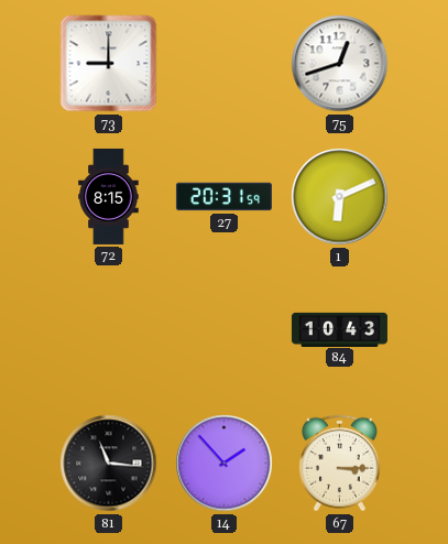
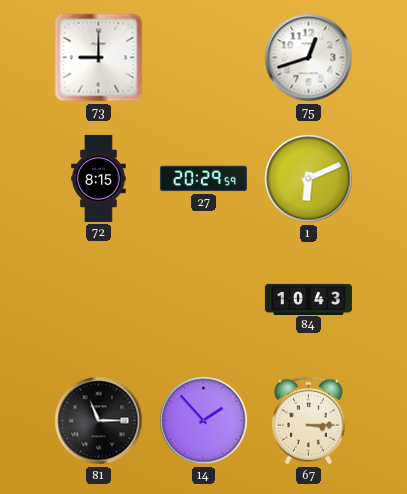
27: 20:31 -> 20:29
81: 11:16 -> 11:15
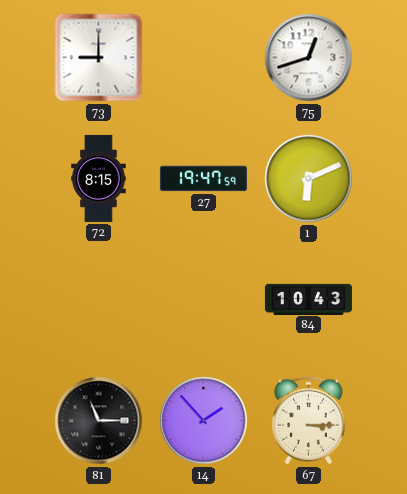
27: 20:29 -> 19:47
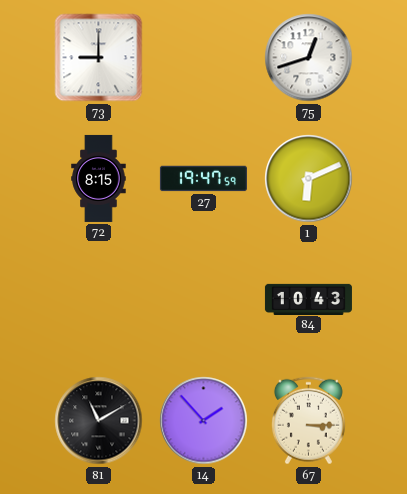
81: 11:15 -> 11:10
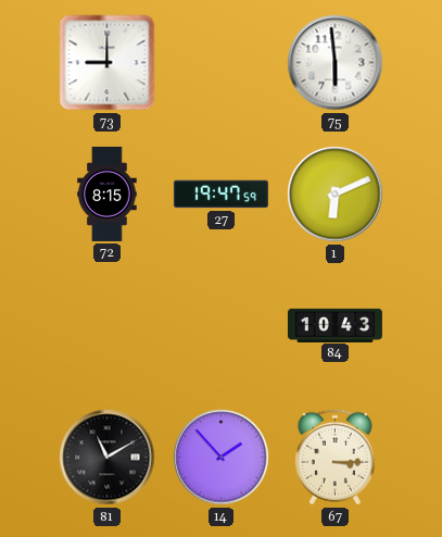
75: 12:42 -> 5:59
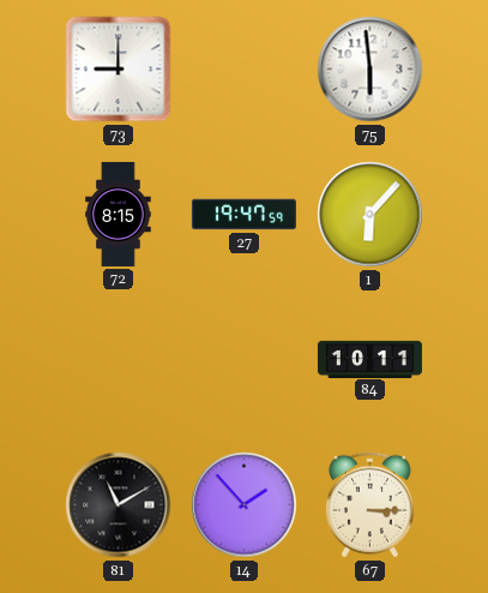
1: 6:11 -> 6:07
84: 10:43 -> 10:11
